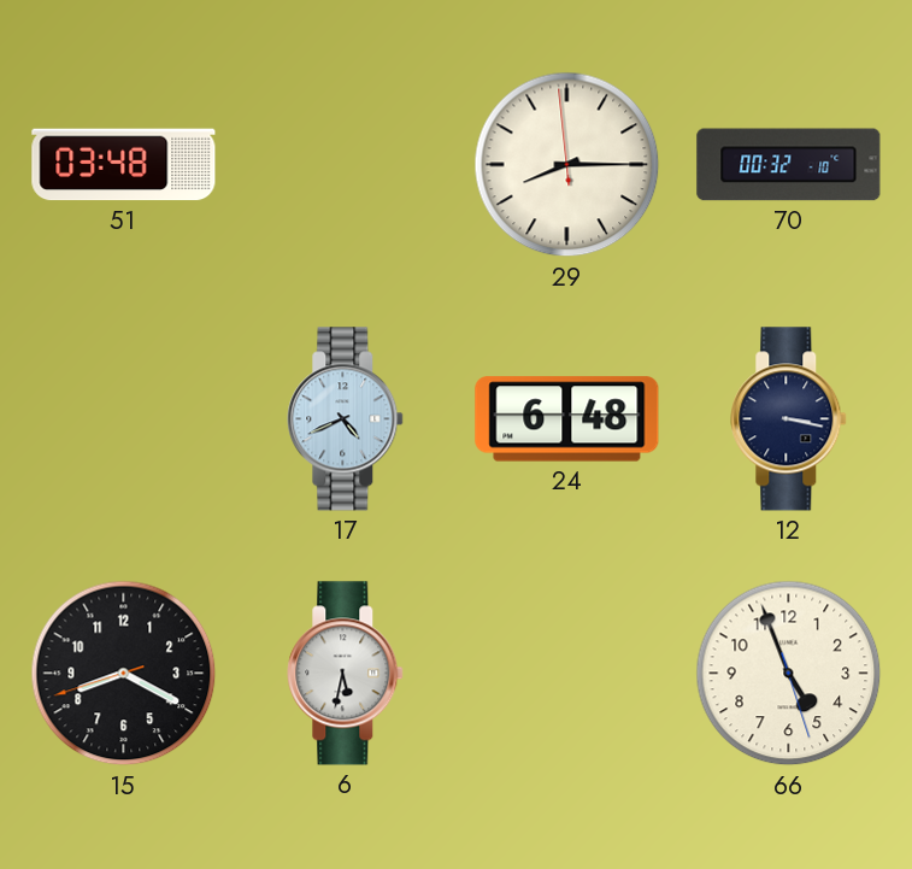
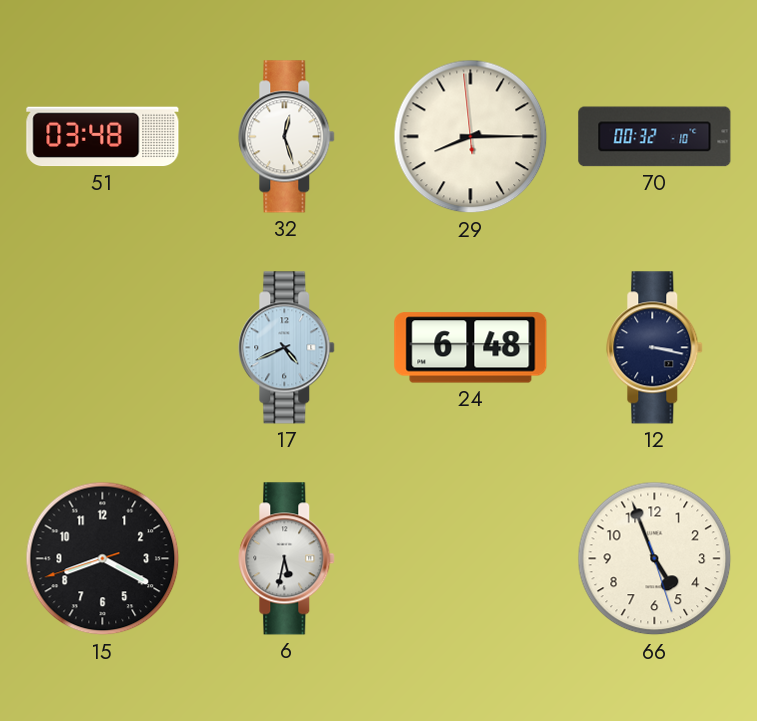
32: none -> 12:27
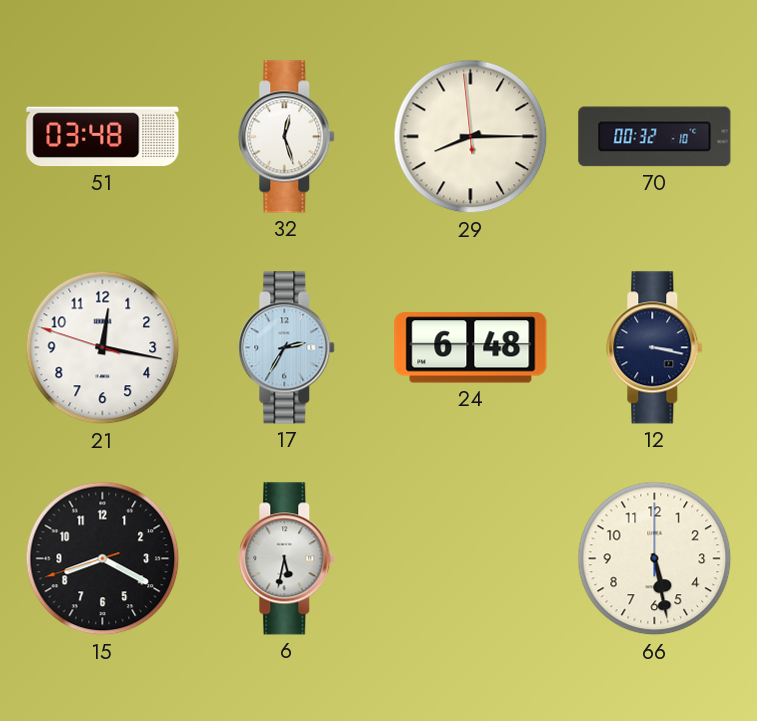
21: none -> 12:16
17: 4:41 -> 2:35
66: 4:56 -> 5:28
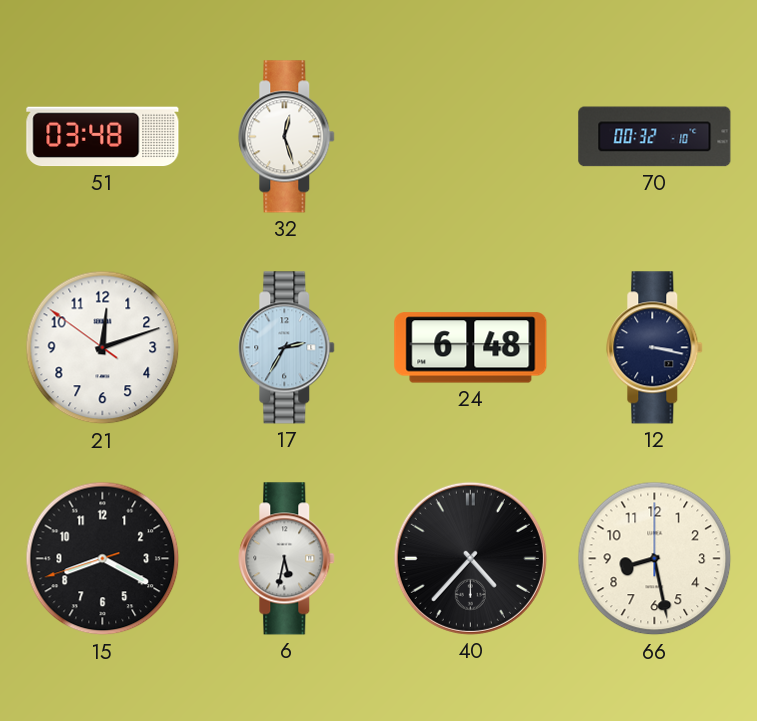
29: 8:14 -> none
21: 12:16 -> 12:11
40: none -> 4:37
66: 5:28 -> 8:28
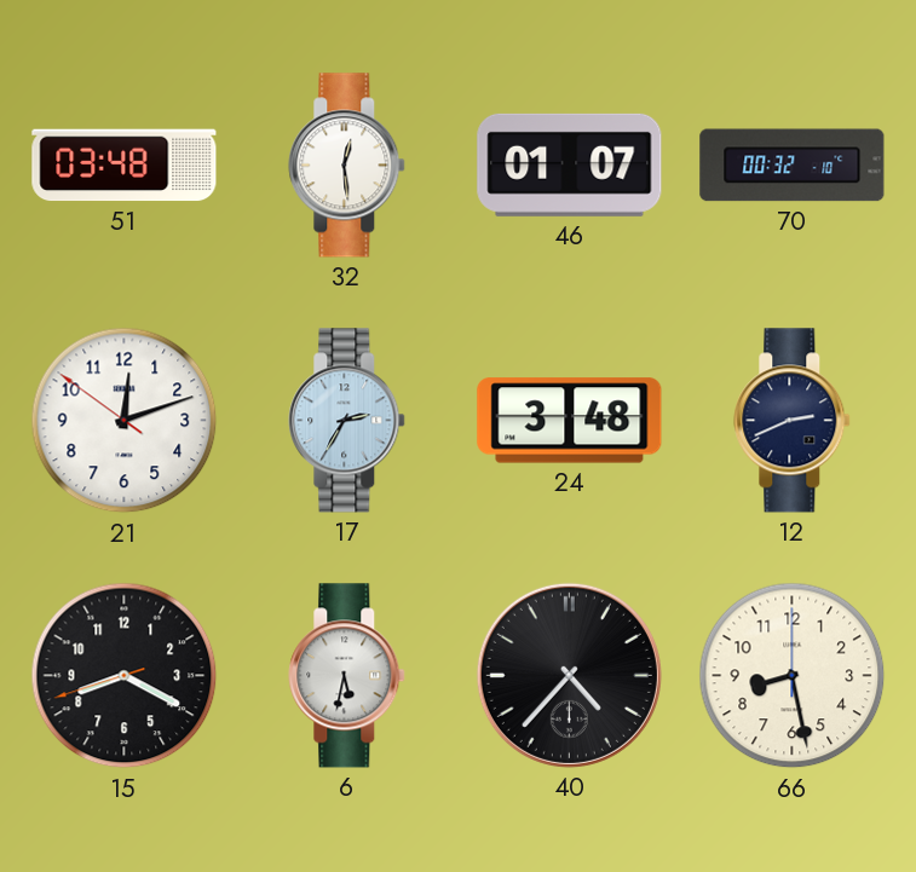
32: 12:27 -> 12:29
46: none -> 01:07
24: 6:48 -> 3:48
12: 3:17 -> 2:41
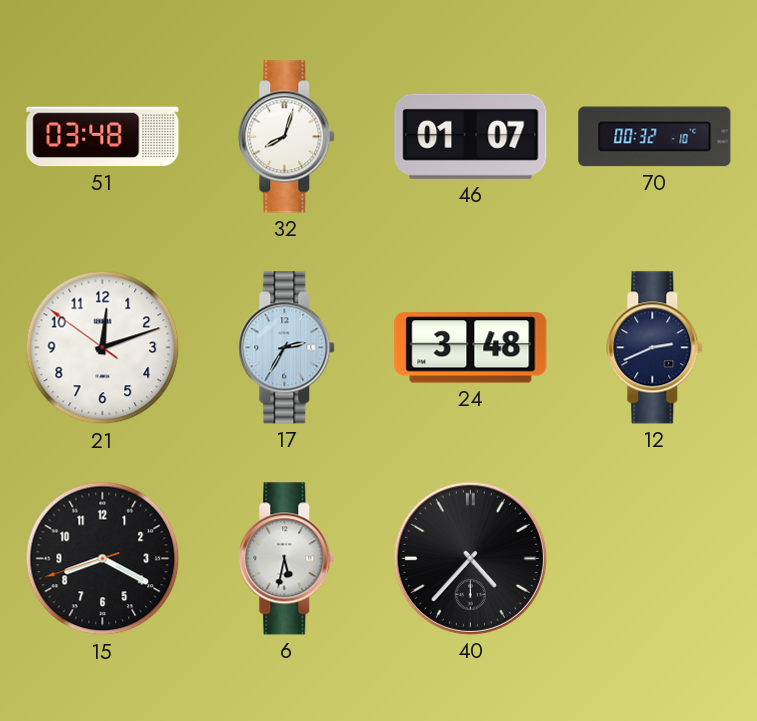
32: 12:29 -> 8:03
66: 8:28 -> none
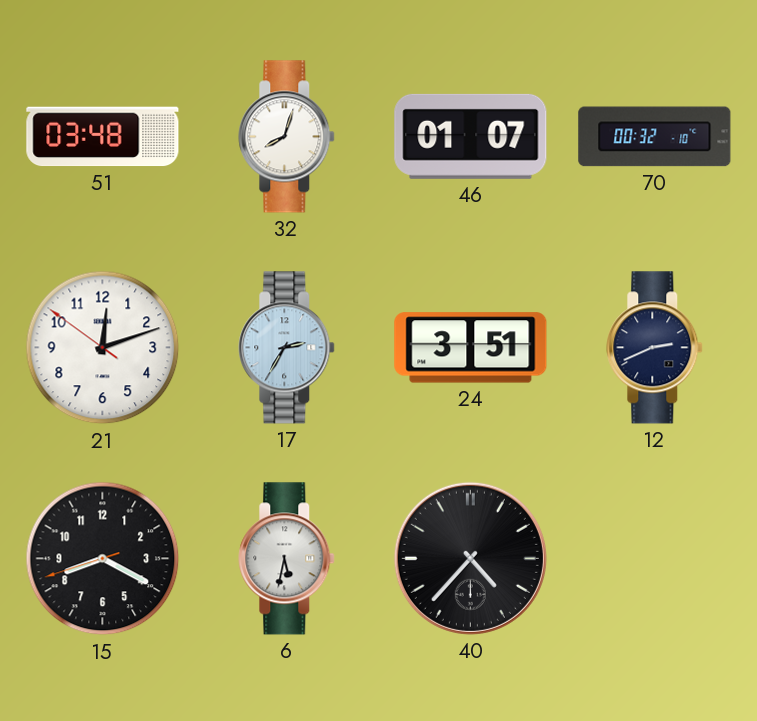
24: 3:48 -> 3:51
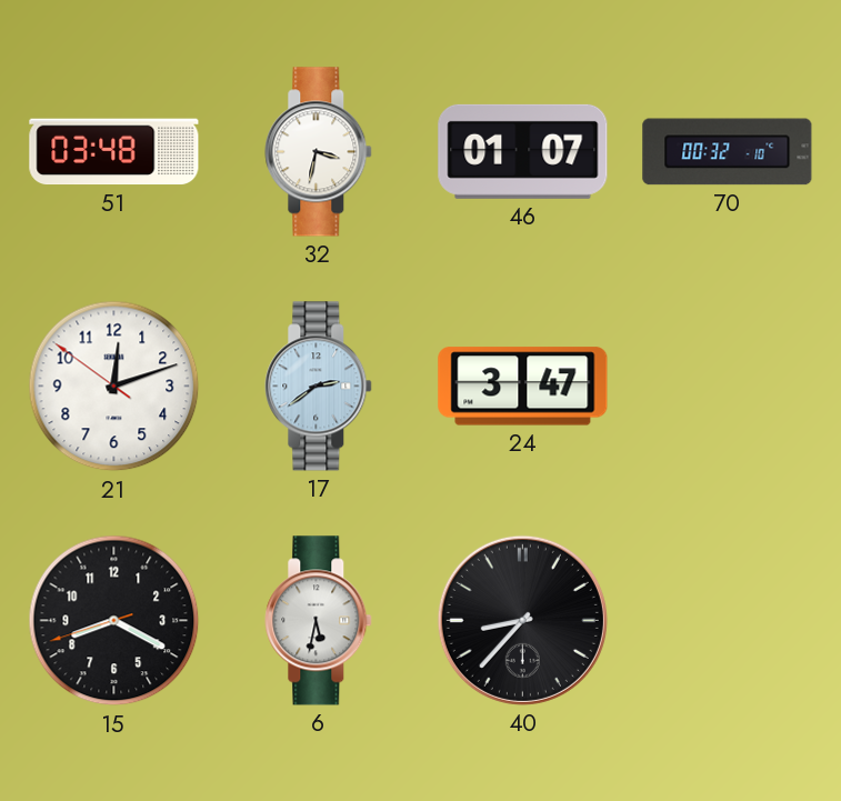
32: 8:03 -> 3:32
17: 2:35 -> 2:39
24: 3:51 -> 3:47
12: 2:41 -> none
40: 4:37 -> 8:37
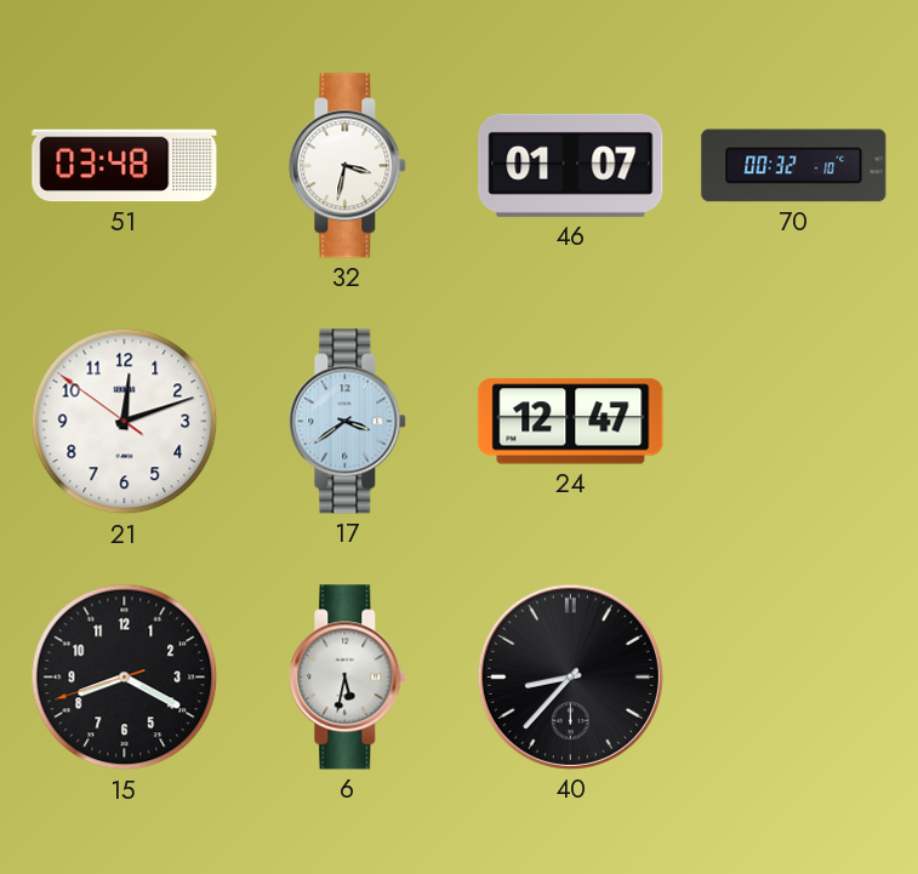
17: 2:39 -> 3:39
24: 3:47 -> 12:47
